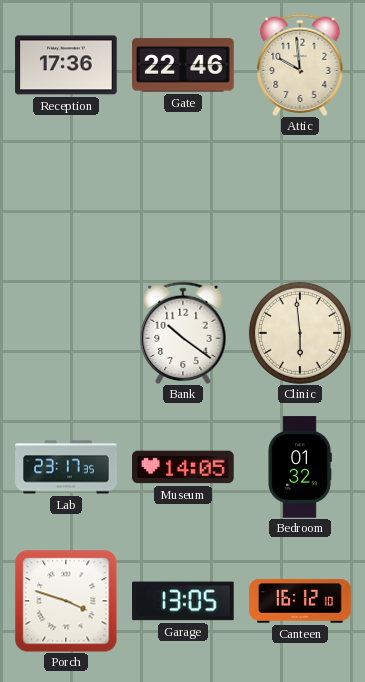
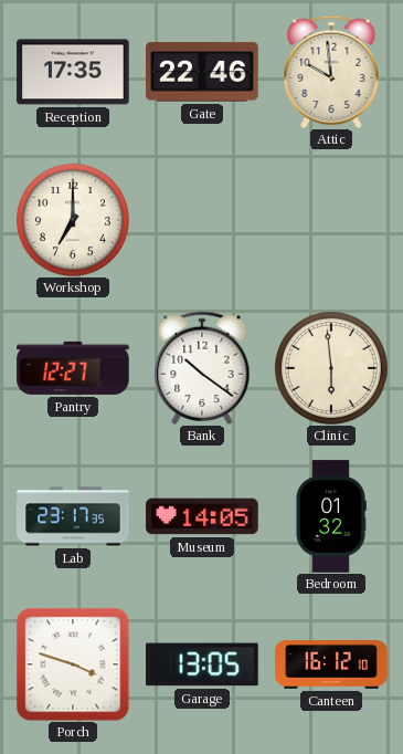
Reception: 17:36 -> 17:35
Workshop: none -> 7:00
Pantry: none -> 12:27
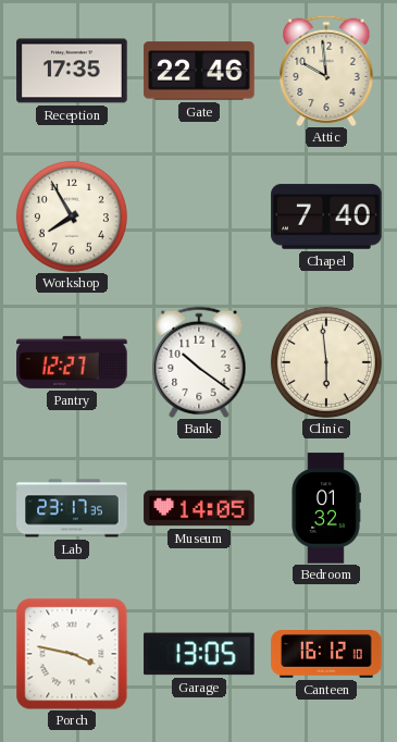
Workshop: 7:00 -> 7:55
Chapel: none -> 7:40
Porch: 3:48 -> 3:47
